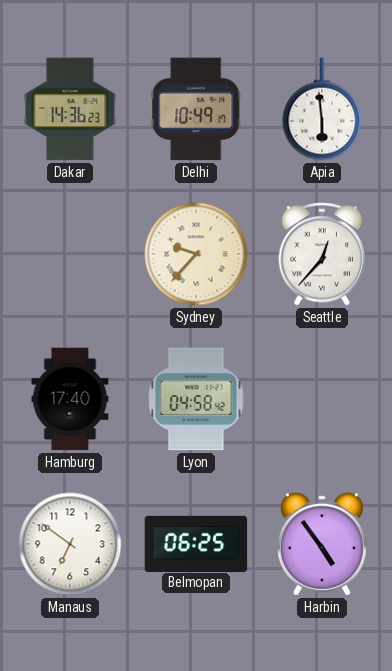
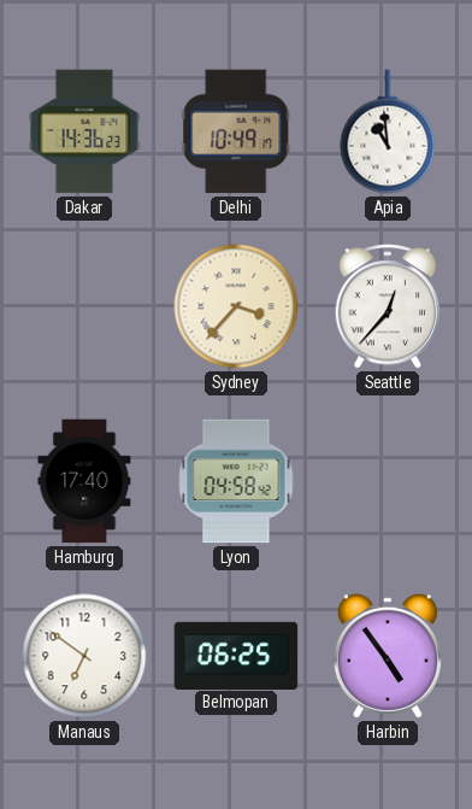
Apia: 5:59 -> 10:59
Sydney: 9:37 -> 3:37
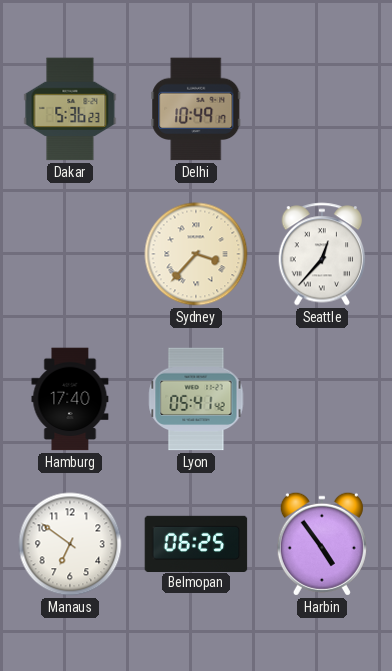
Dakar: 14:36 -> 5:36
Apia: 10:59 -> none
Lyon: 04:58 -> 05:41
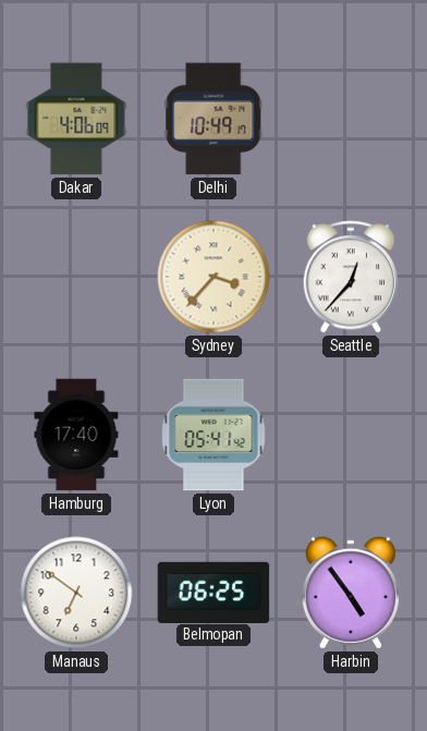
Dakar: 5:36 -> 4:06
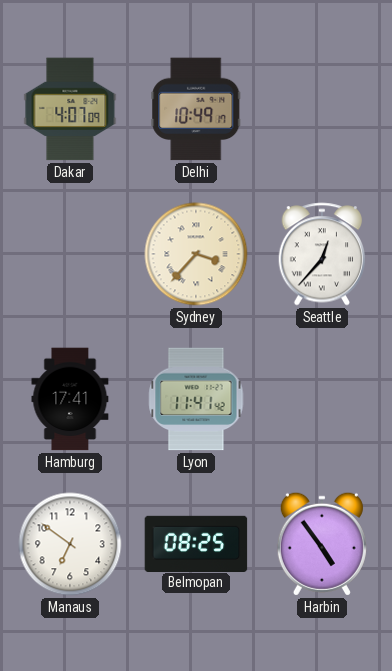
Dakar: 4:06 -> 4:07
Hamburg: 17:40 -> 17:41
Lyon: 05:41 -> 11:41
Belmopan: 06:25 -> 08:25
